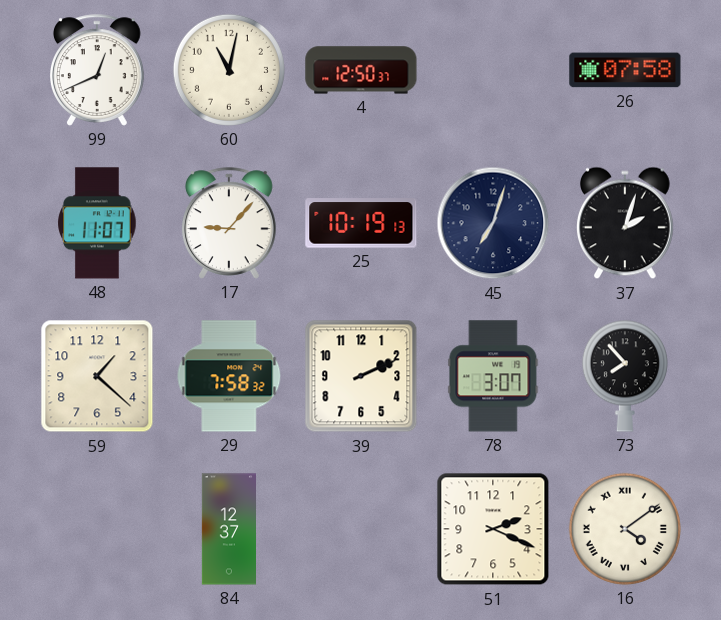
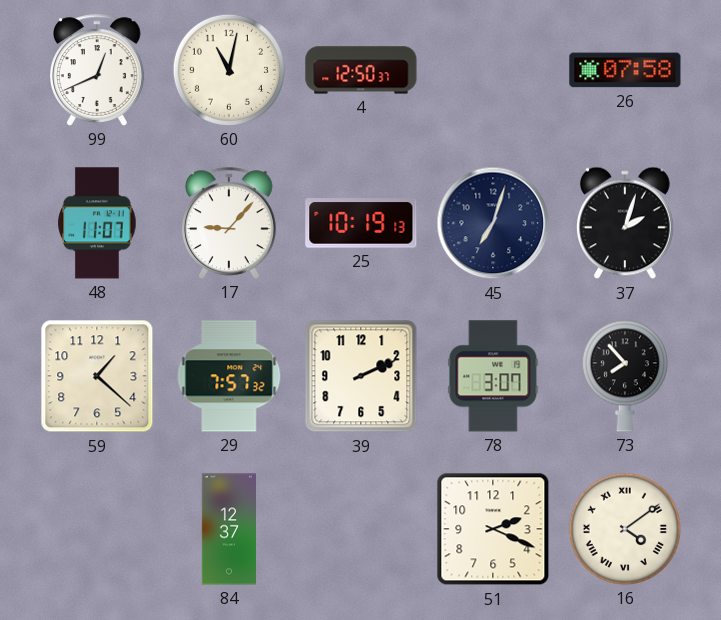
29: 7:58 -> 7:57
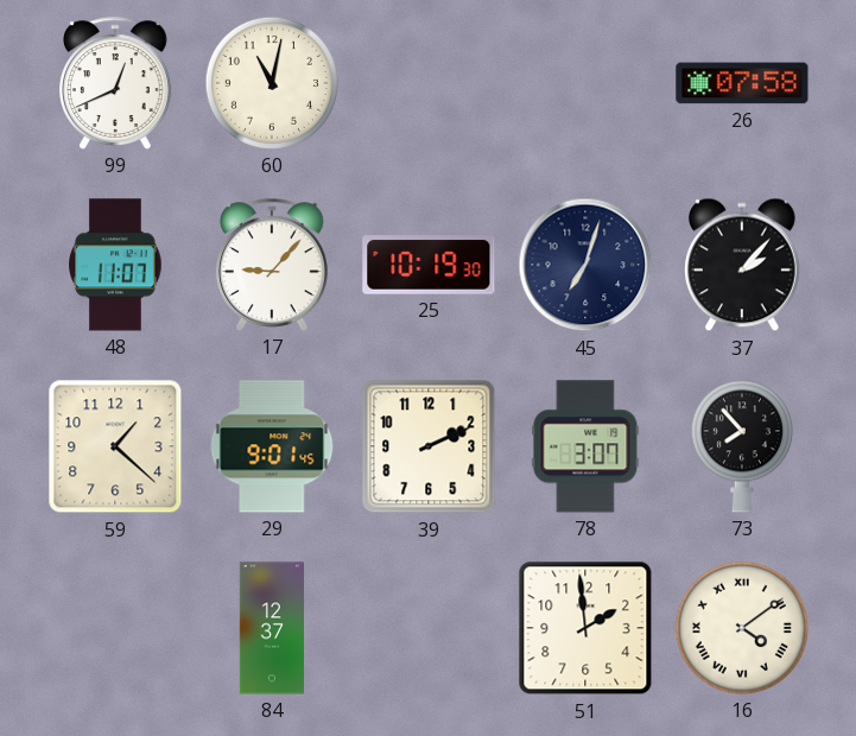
4: 12:50 -> none
25: 10:19:13 -> 10:19:30
37: 2:03 -> 2:07
29: 7:57 -> 9:01
51: 2:19 -> 1:59
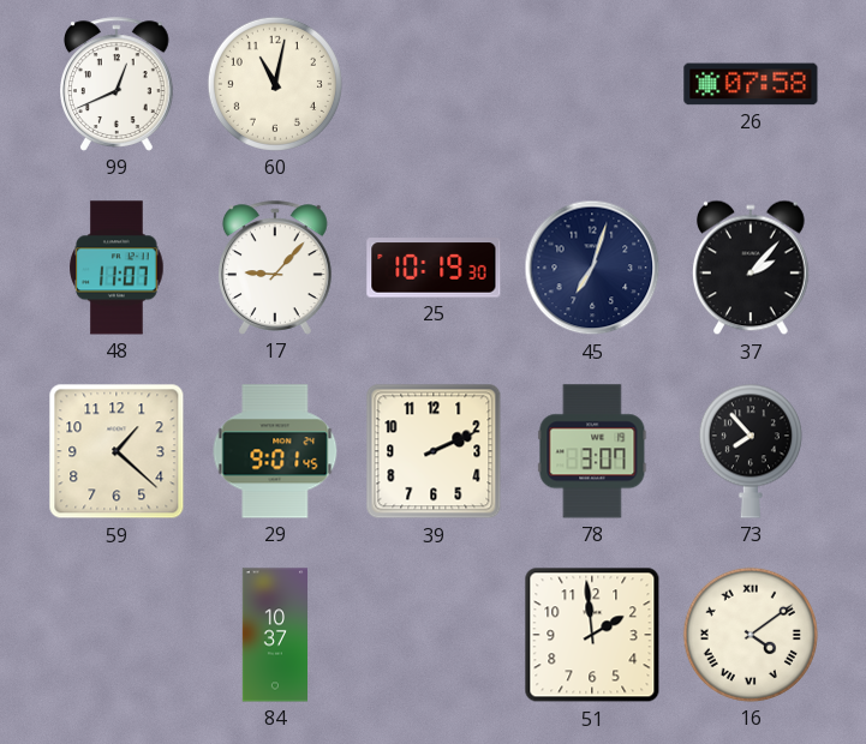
84: 12:37 -> 10:37
